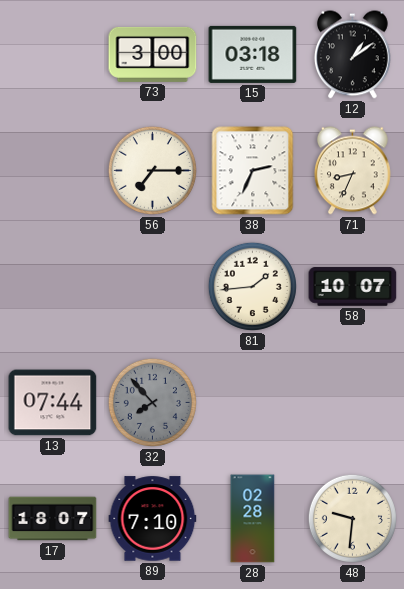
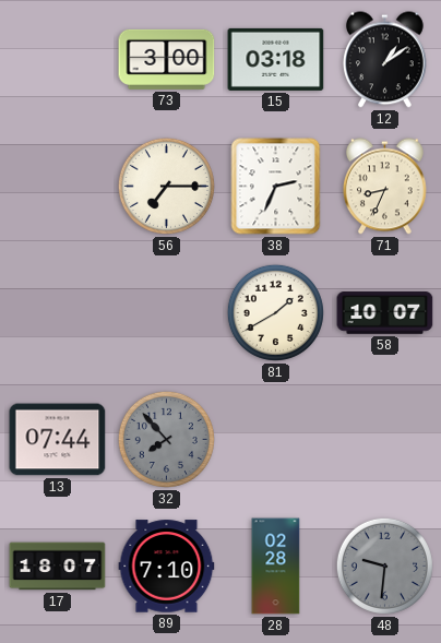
81: 1:44 -> 1:40
48 dial: cream -> grey
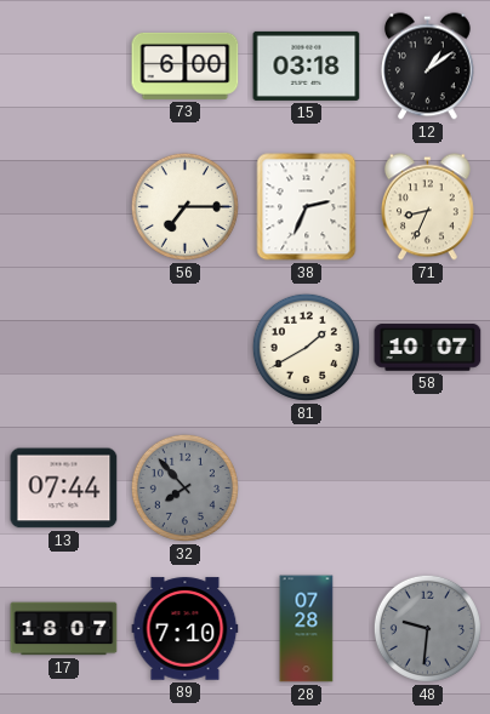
73: 3:00 -> 6:00
28: 02:28 -> 07:28
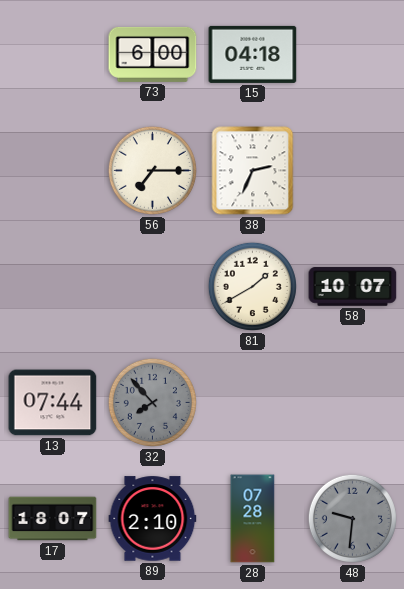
15: 03:18 -> 04:18
12: 1:09 -> none
71: 8:34 -> none
89: 7:10 -> 2:10
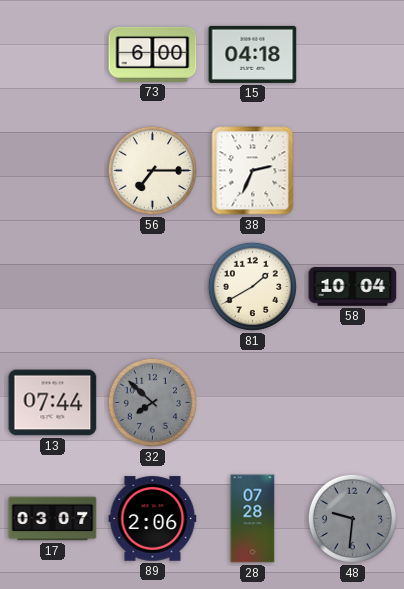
58: 10:07 -> 10:04
32: 7:53 -> 7:52
17: 18:07 -> 03:07
89: 2:10 -> 2:06
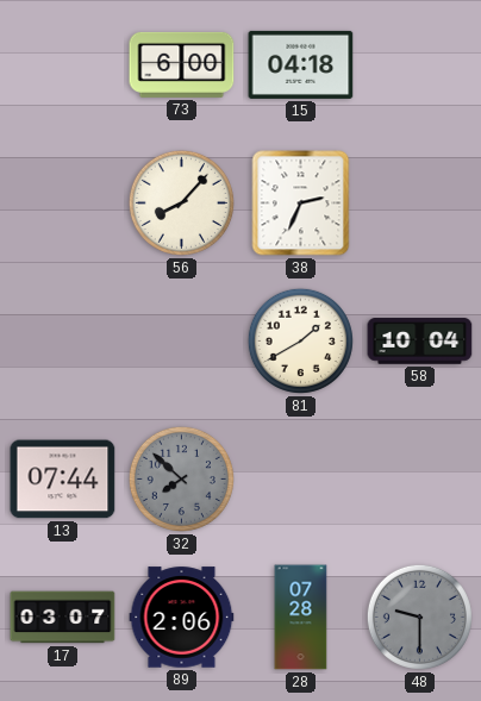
56: 7:15 -> 8:07
48: 9:31 -> 9:30
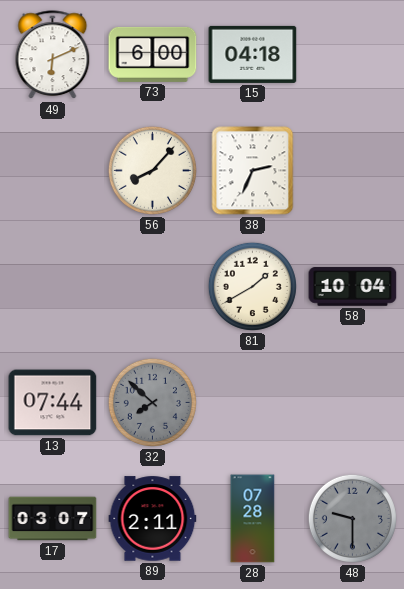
49: none -> 6:11
89: 2:06 -> 2:11
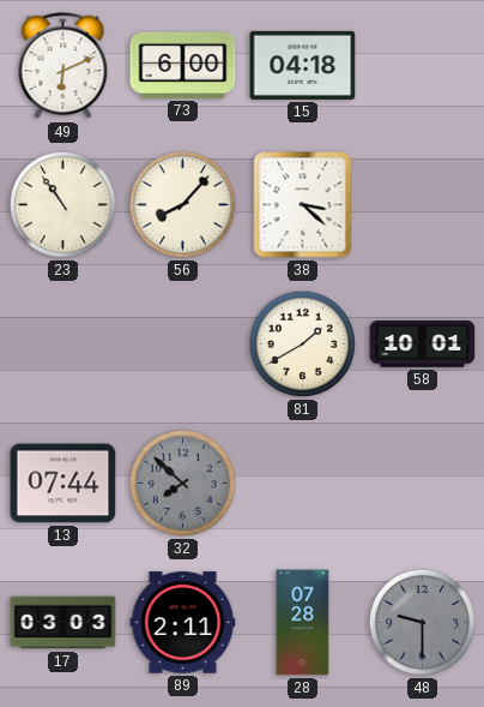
23: none -> 10:54
38: 2:34 -> 3:22
58: 10:04 -> 10:01
17: 03:07 -> 03:03
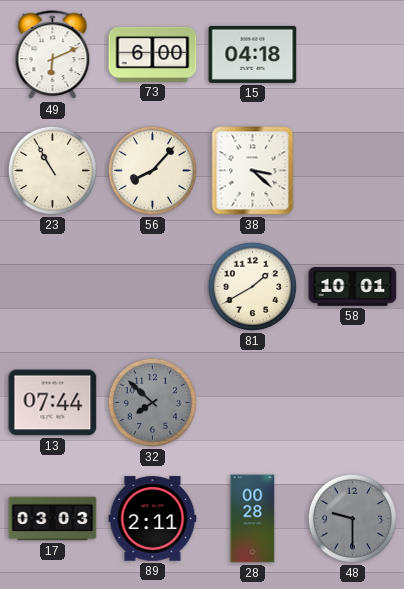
23: 10:54 -> 10:55
28: 07:28 -> 00:28
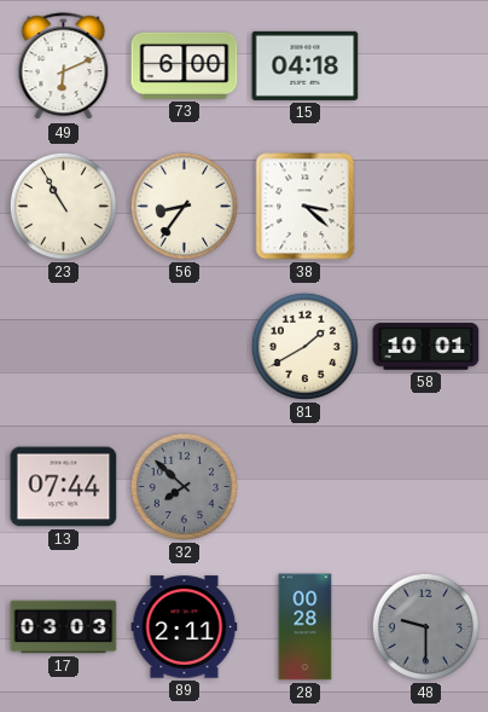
56: 8:07 -> 8:36
